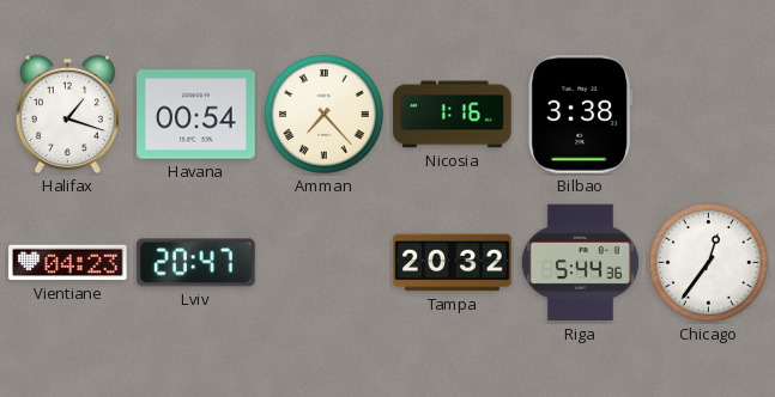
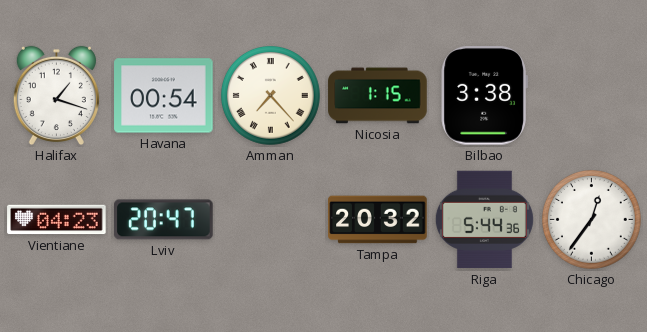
Nicosia: 1:16 -> 1:15
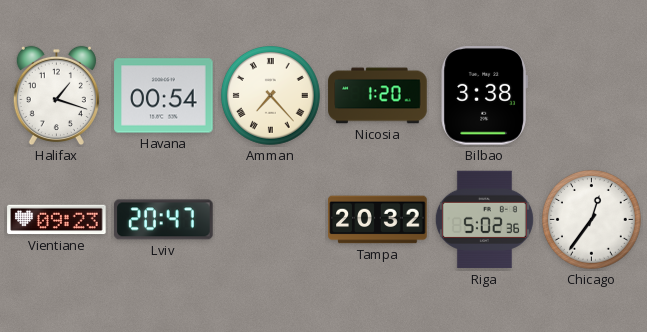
Nicosia: 1:15 -> 1:20
Vientiane: 04:23 -> 09:23
Riga: 5:44 -> 5:02
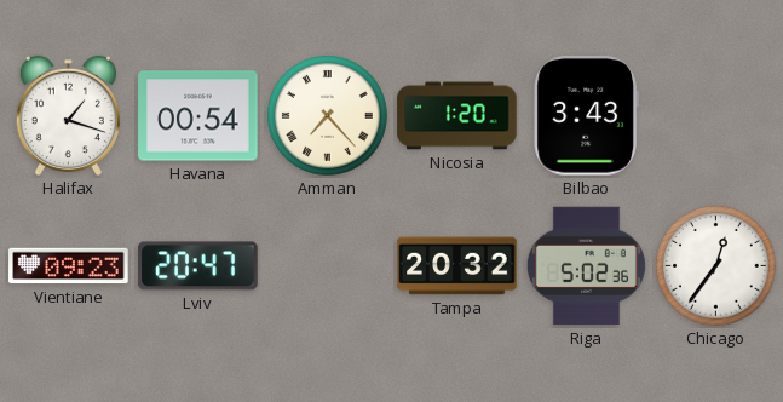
Bilbao: 3:38 -> 3:43
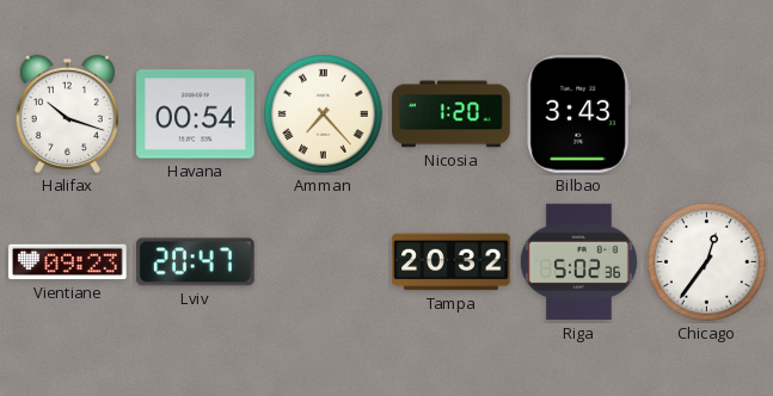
Halifax: 1:18 -> 10:18
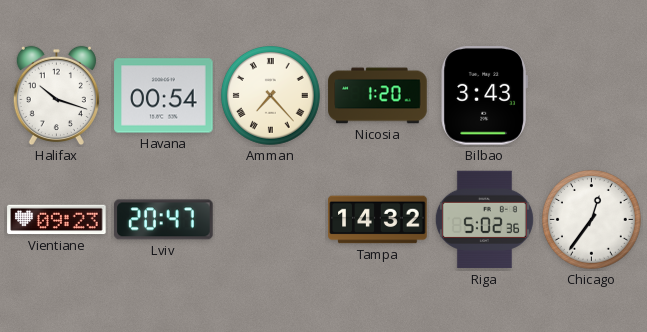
Tampa: 20:32 -> 14:32
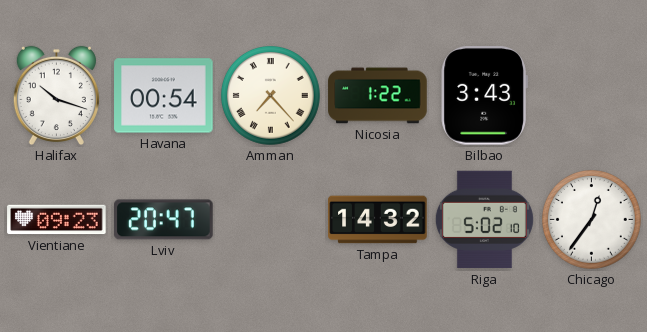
Nicosia: 1:20 -> 1:22
Riga: 5:02:36 -> 5:02:10
